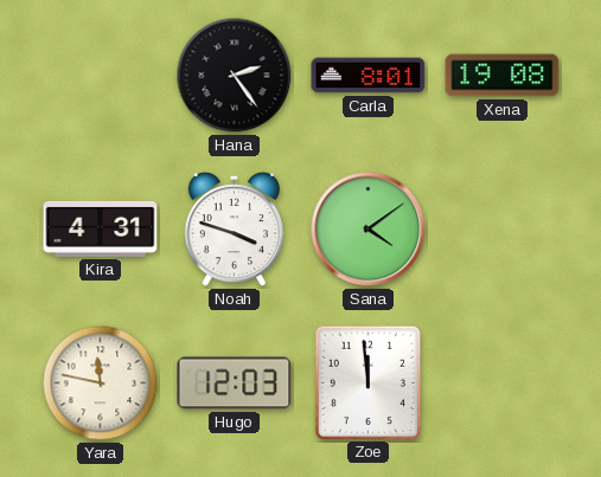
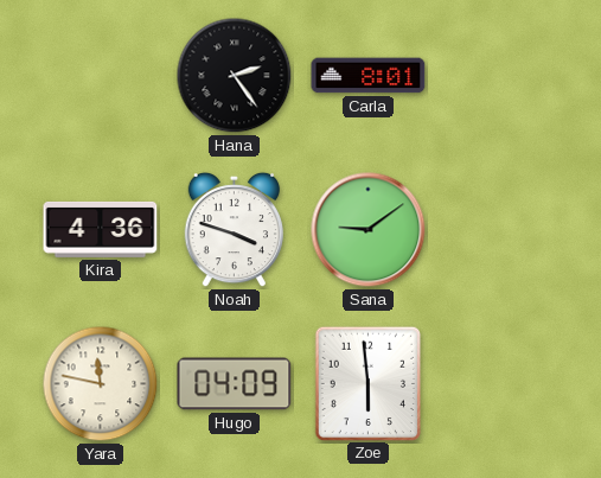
Xena: 19:08 -> none
Kira: 4:31 -> 4:36
Sana: 4:09 -> 9:09
Hugo: 12:03 -> 04:09
Zoe: 11:59 -> 5:59
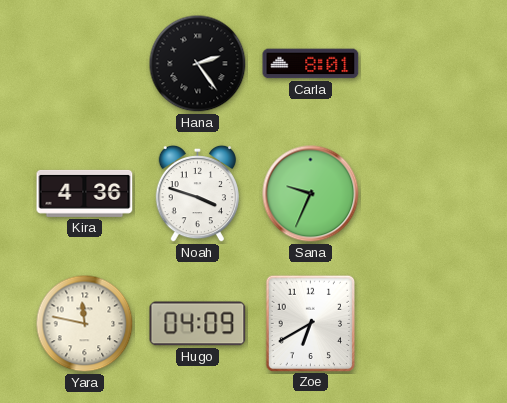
Sana: 9:09 -> 9:34
Zoe: 5:59 -> 6:40
